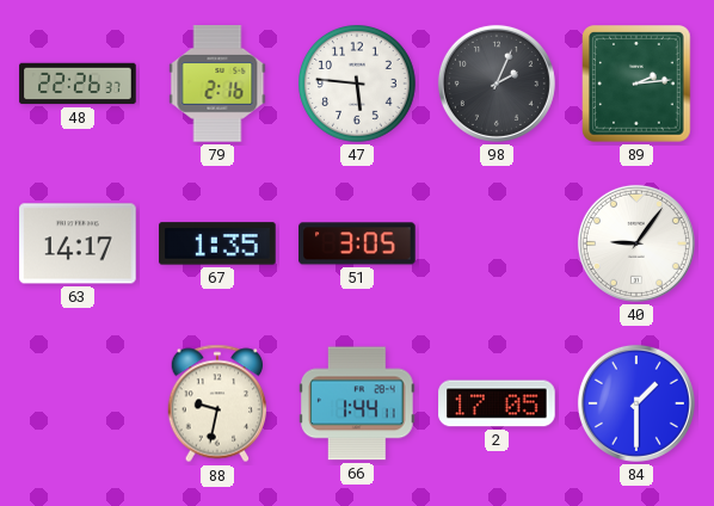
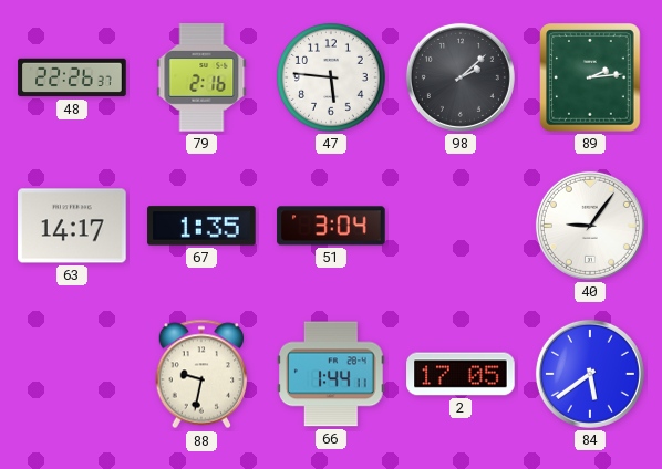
98: 2:04 -> 2:08
51: 3:05 -> 3:04
84: 1:30 -> 5:39
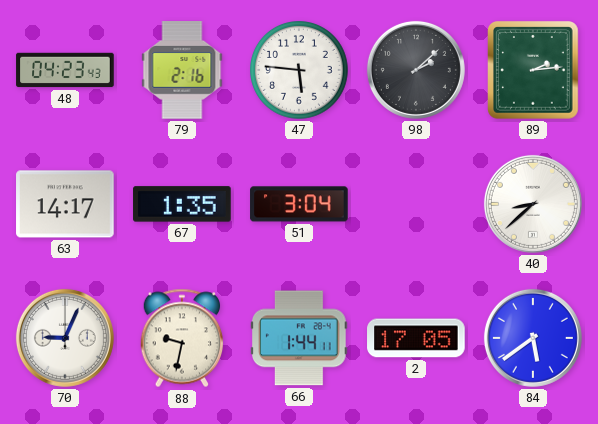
48: 22:26 -> 04:23
40: 9:06 -> 8:38
70: none -> 9:04
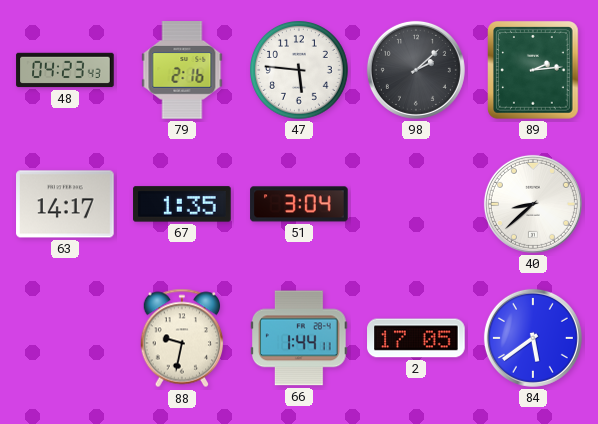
70: 9:04 -> none
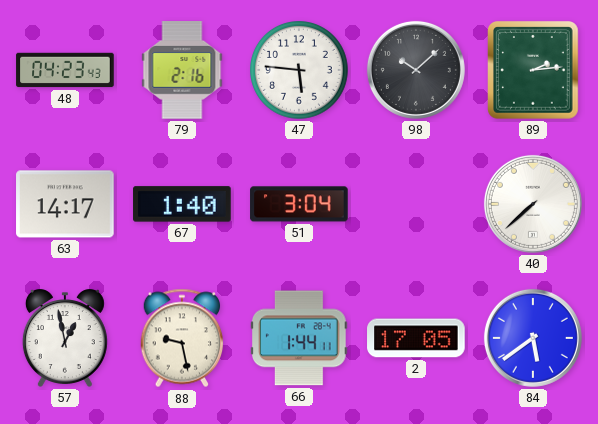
98: 2:08 -> 10:08
67: 1:35 -> 1:40
40: 8:38 -> 7:38
57: none -> 12:58
88: 9:32 -> 9:28
